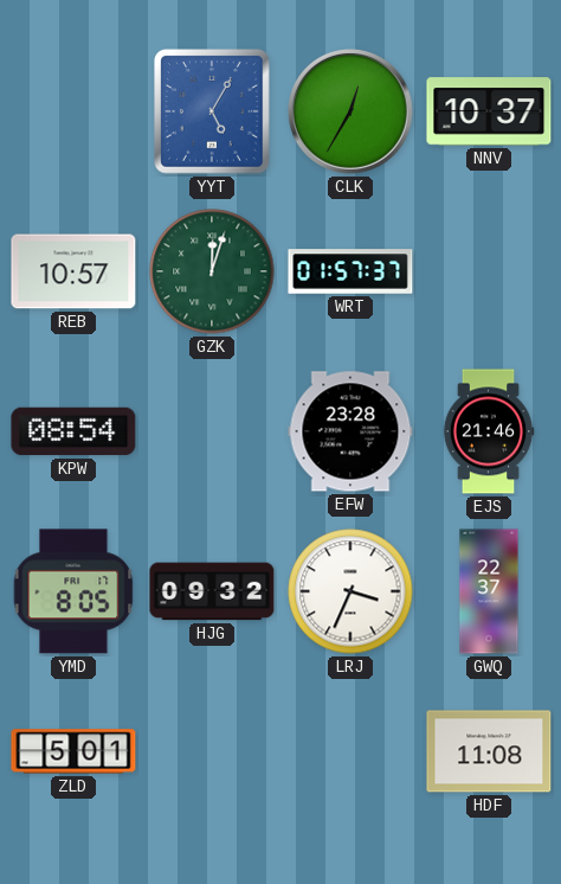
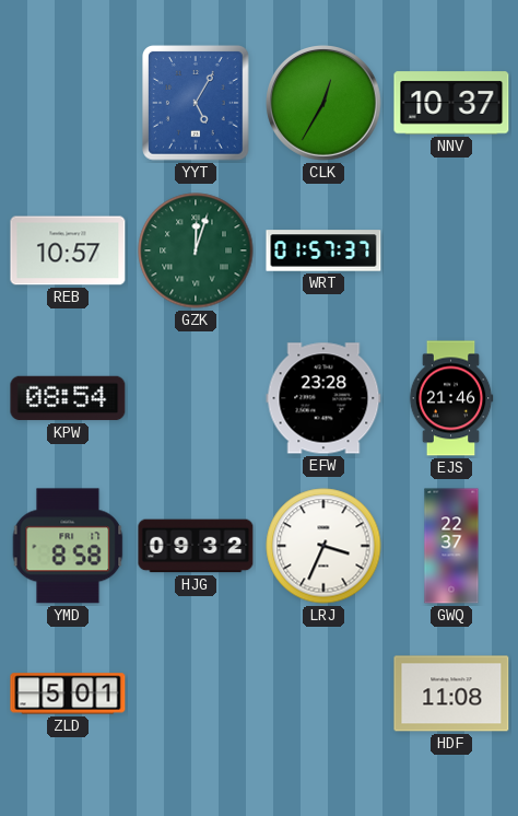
YMD: 8:05 -> 8:58
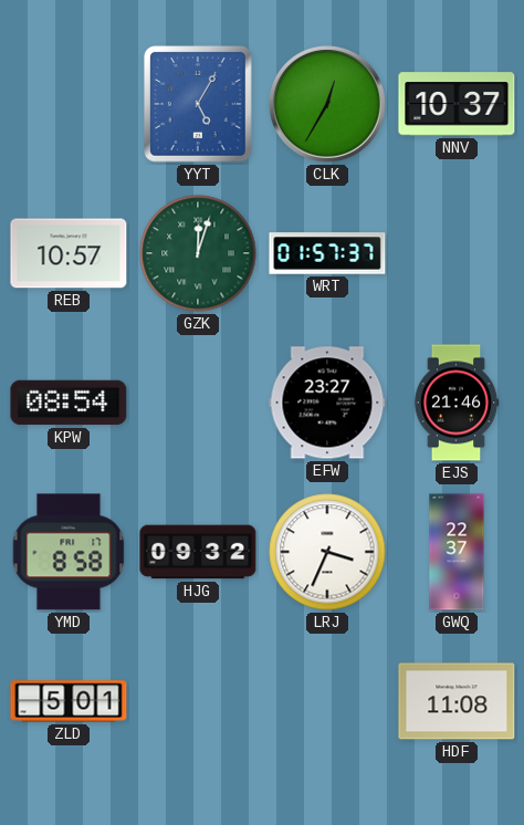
EFW: 23:28 -> 23:27
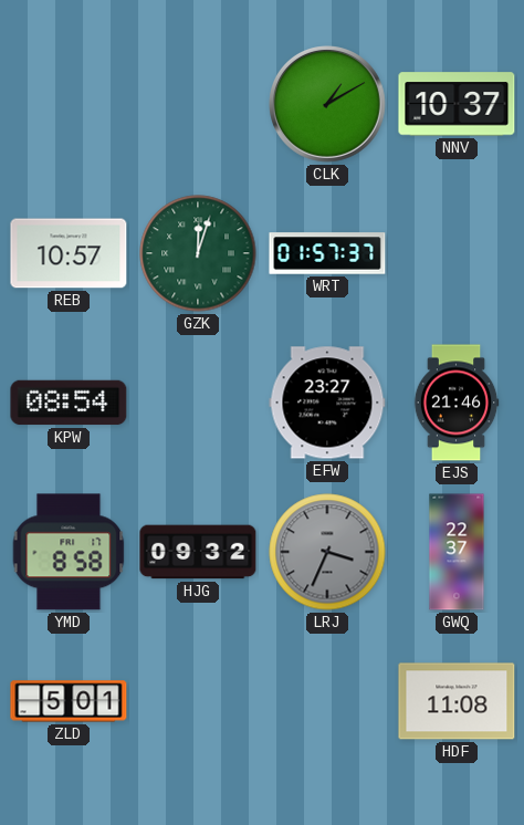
YYT: 5:05 -> none
CLK: 12:35 -> 1:10
LRJ dial: white -> grey
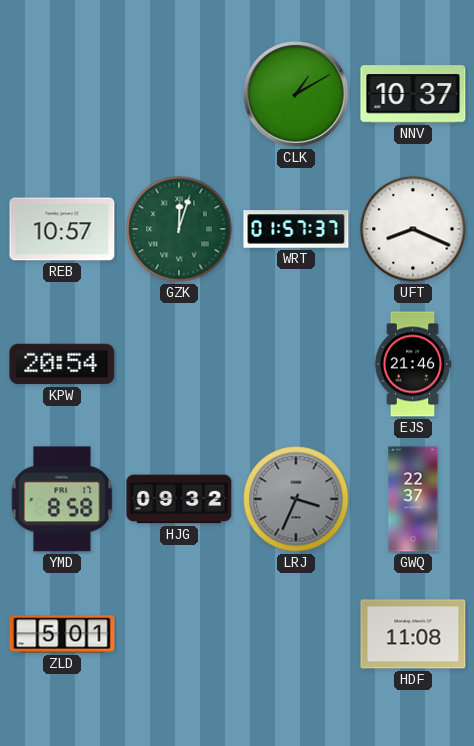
UFT: none -> 8:19
KPW: 08:54 -> 20:54
EFW: 23:27 -> none
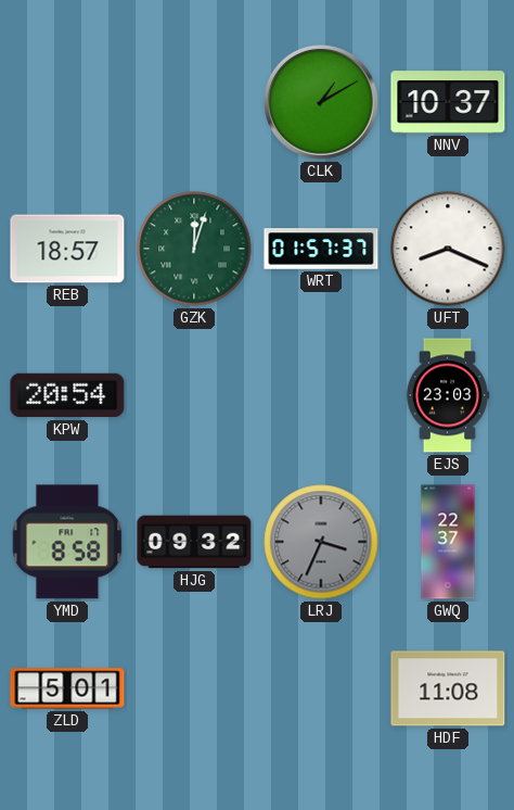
REB: 10:57 -> 18:57
EJS: 21:46 -> 23:03
